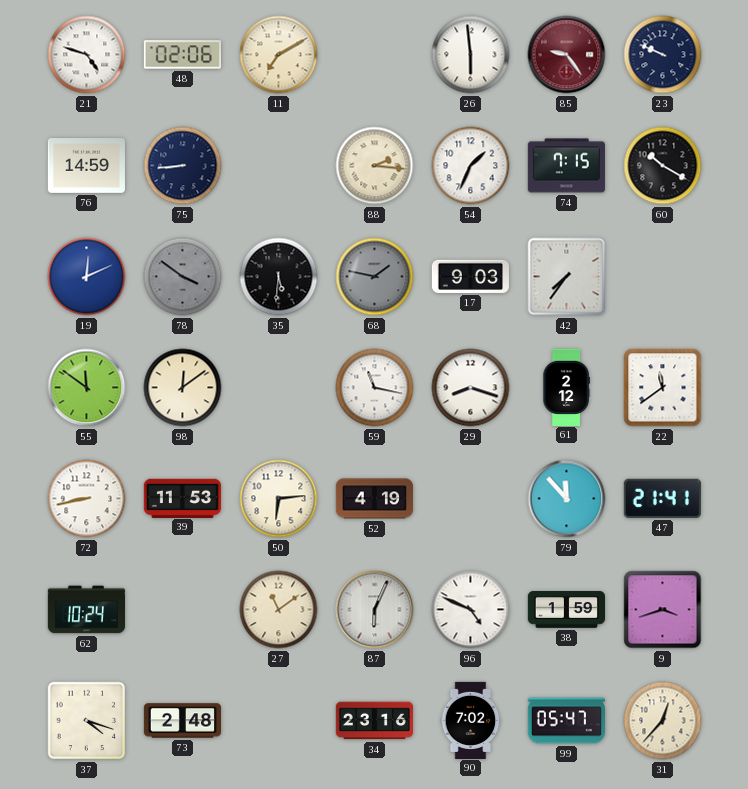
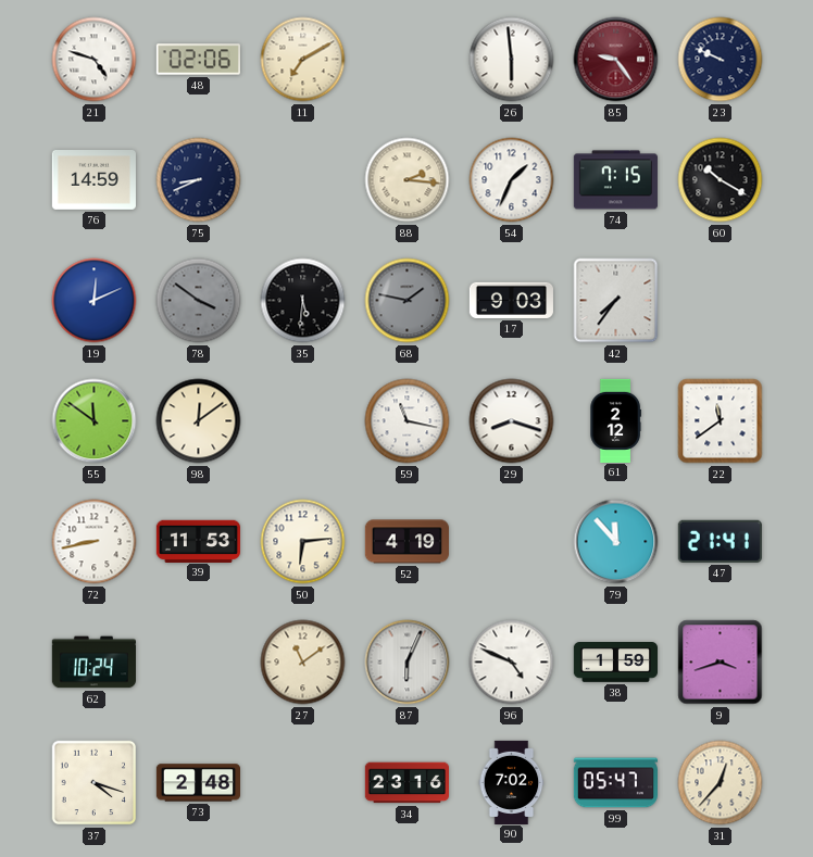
75: 8:44 -> 8:41
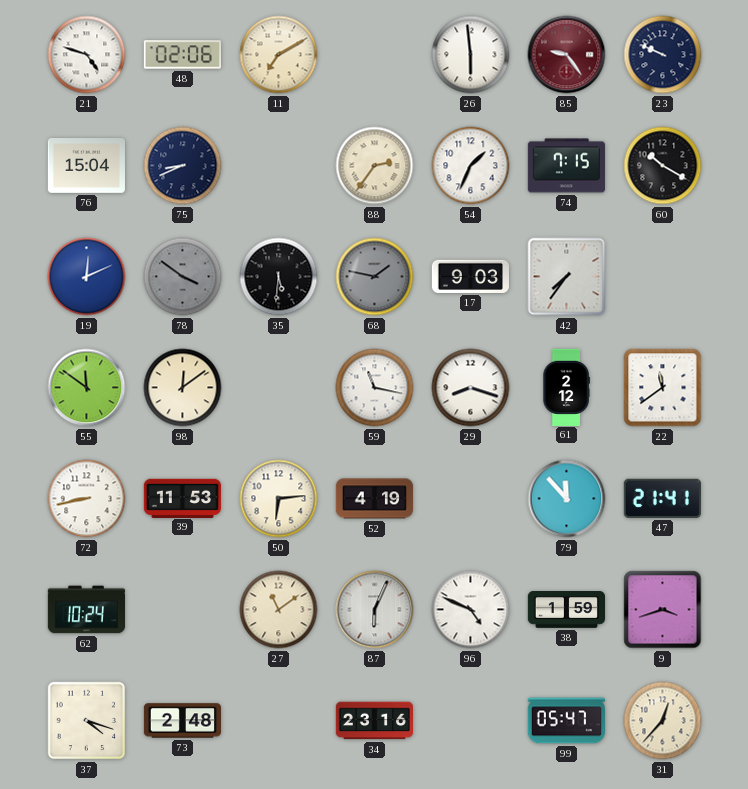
76: 14:59 -> 15:04
88: 2:16 -> 2:36
90: 7:02 -> none
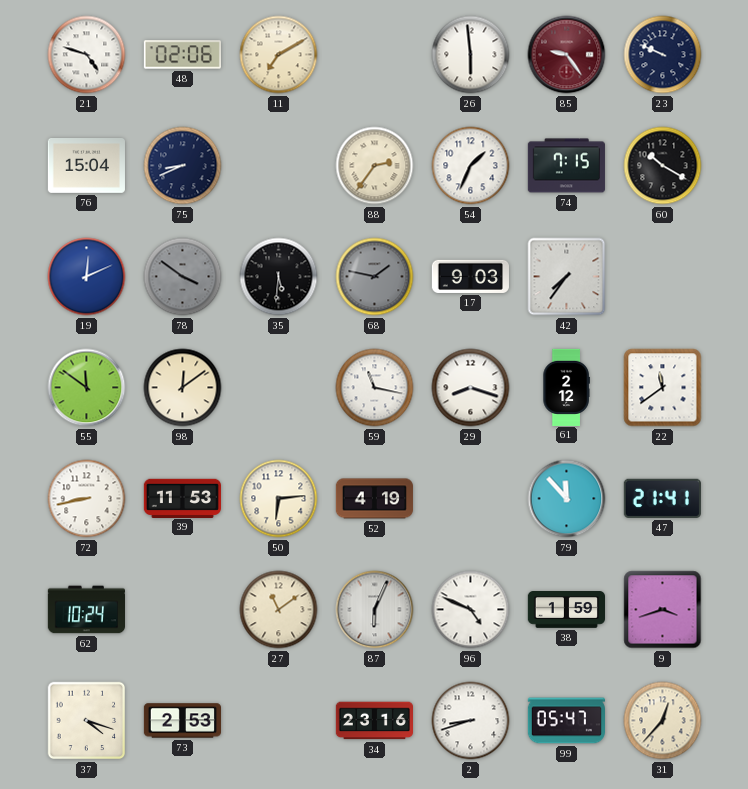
73: 2:48 -> 2:53
2: none -> 8:42
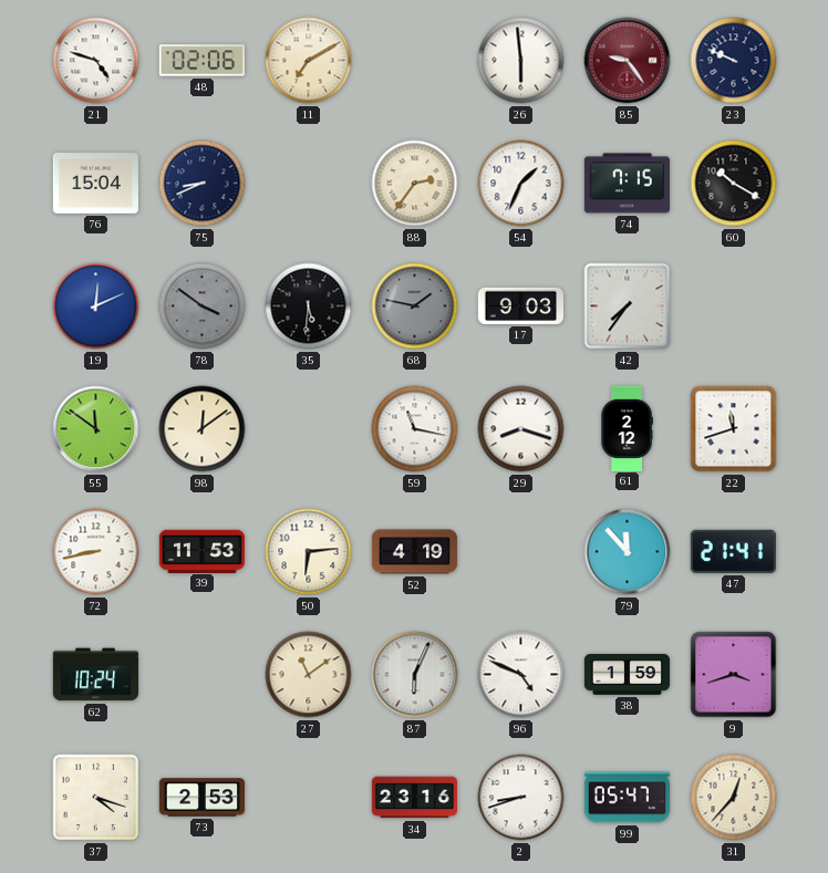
22: 11:39 -> 11:42
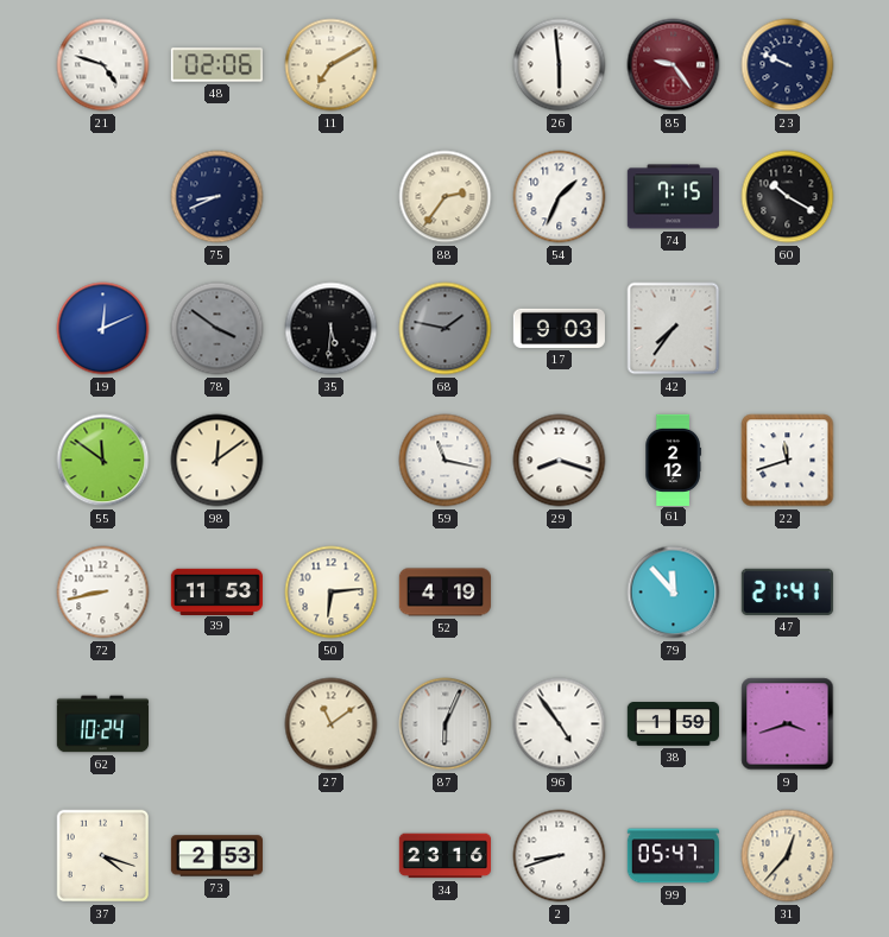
76: 15:04 -> none
96: 4:49 -> 4:54
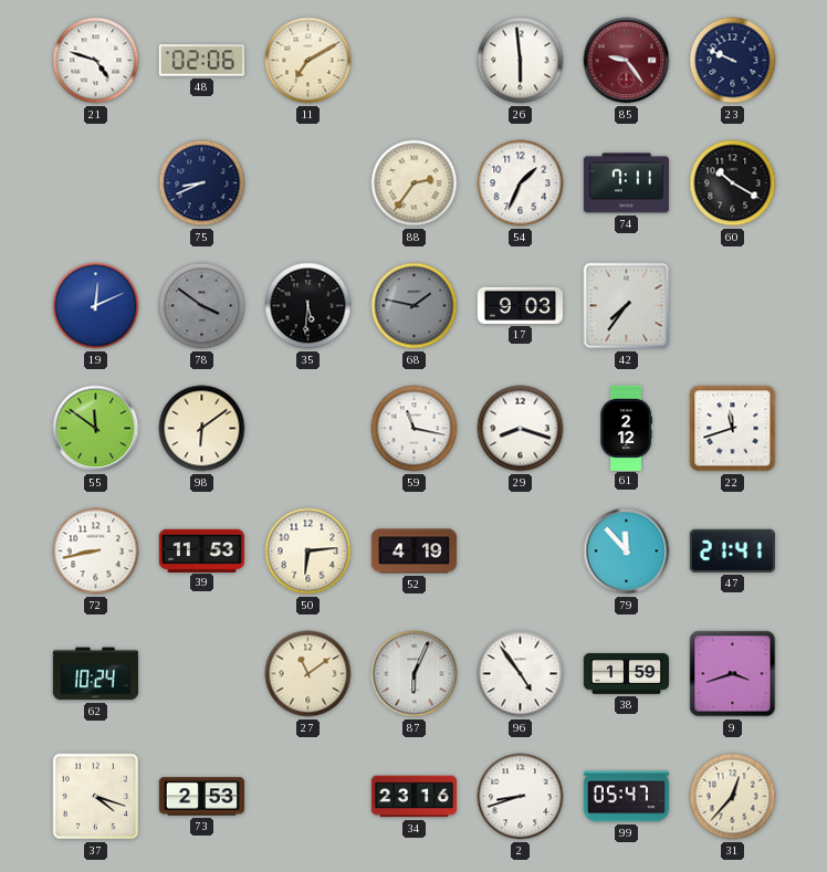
74: 7:15 -> 7:11
98: 12:09 -> 6:09
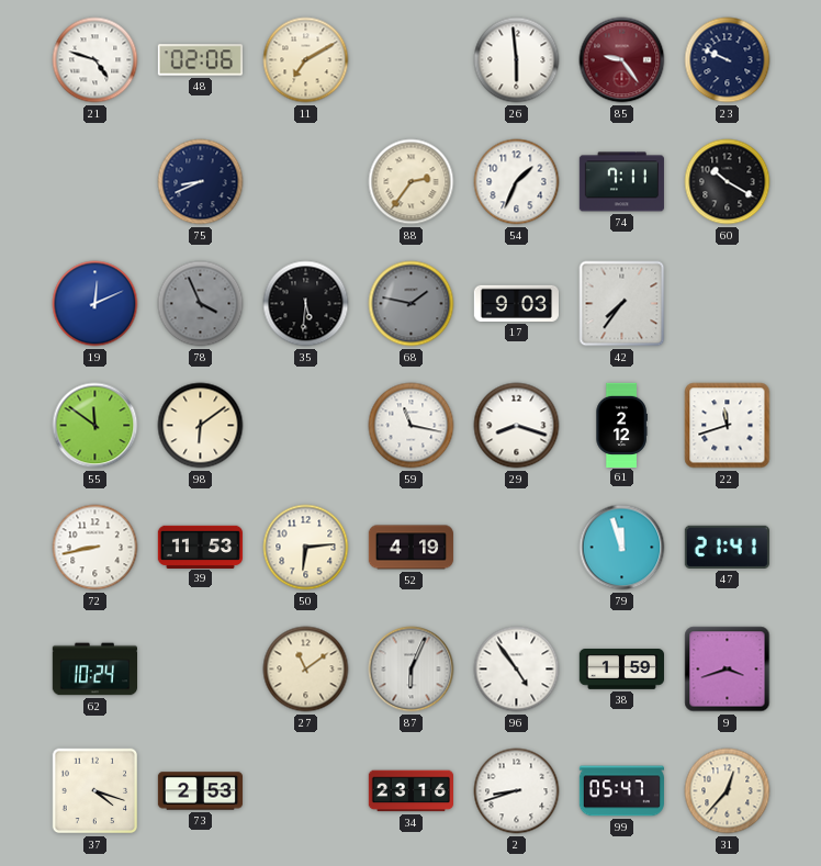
78: 3:51 -> 3:56
79: 11:53 -> 11:57
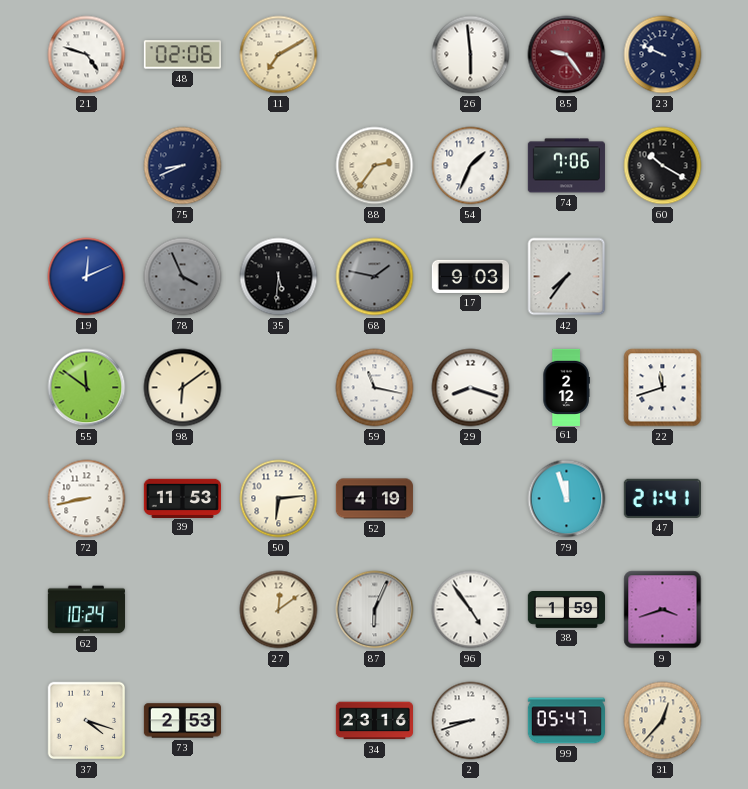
74: 7:11 -> 7:06
27: 11:09 -> 12:09
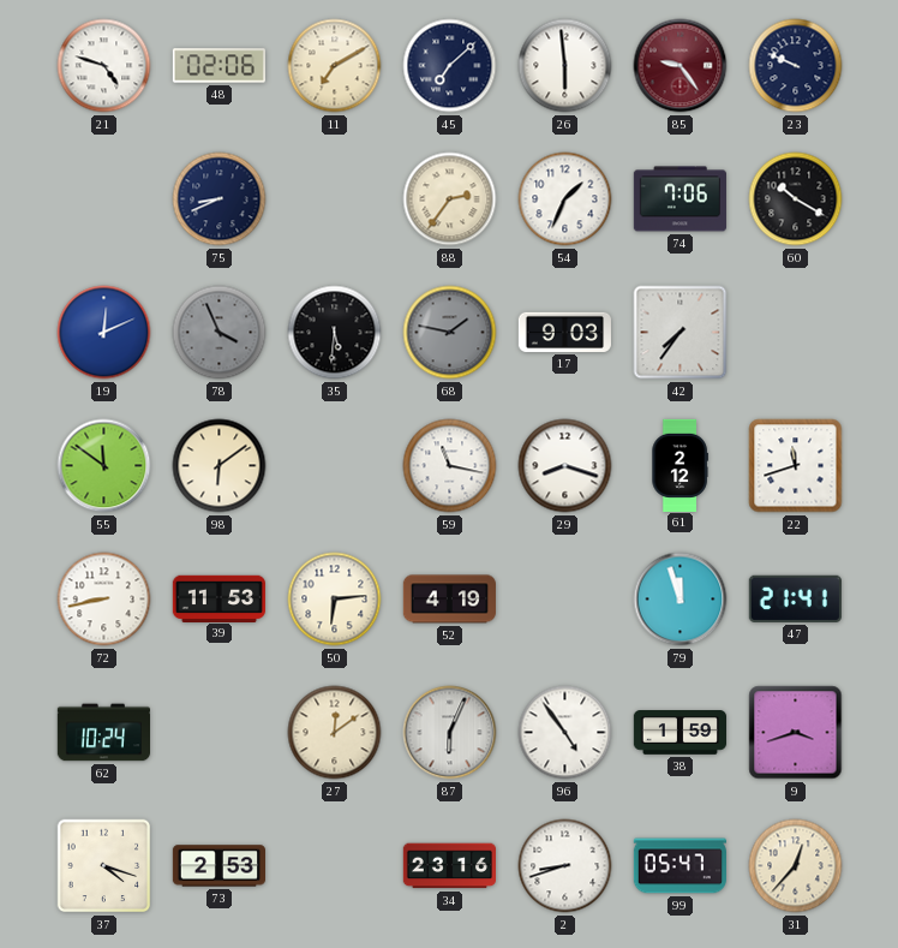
45: none -> 7:08
